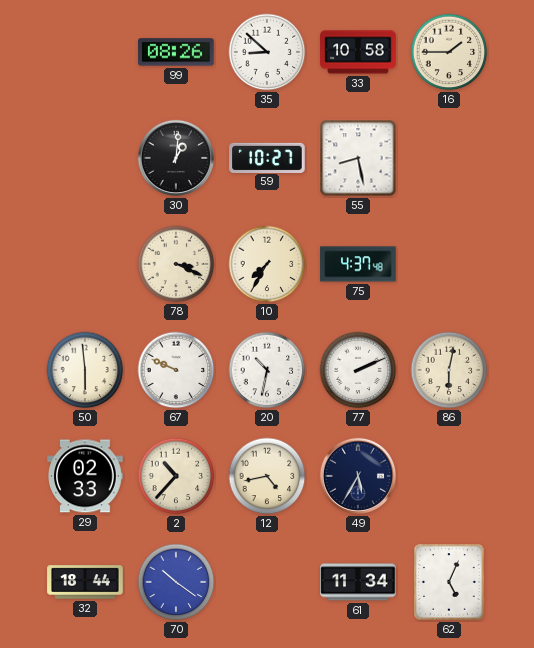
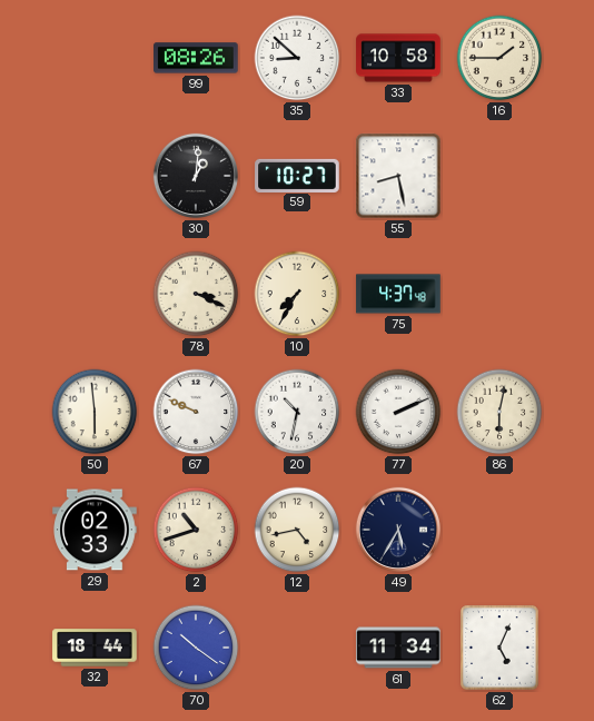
2: 10:37 -> 10:42
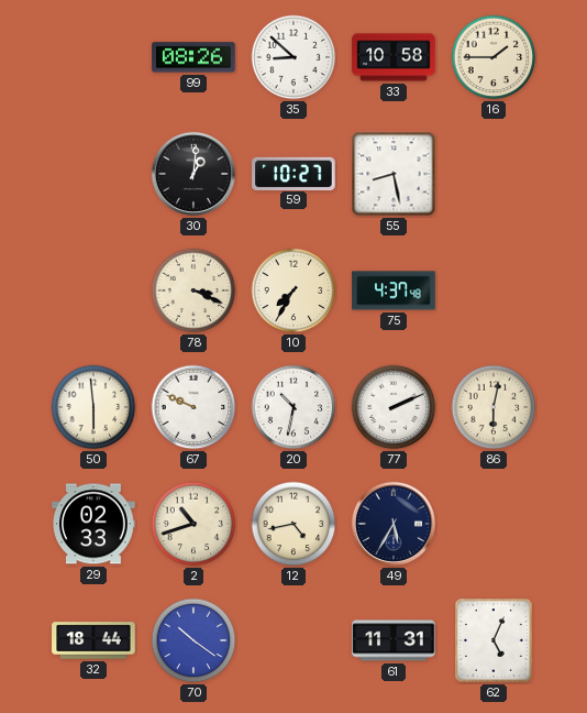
61: 11:34 -> 11:31
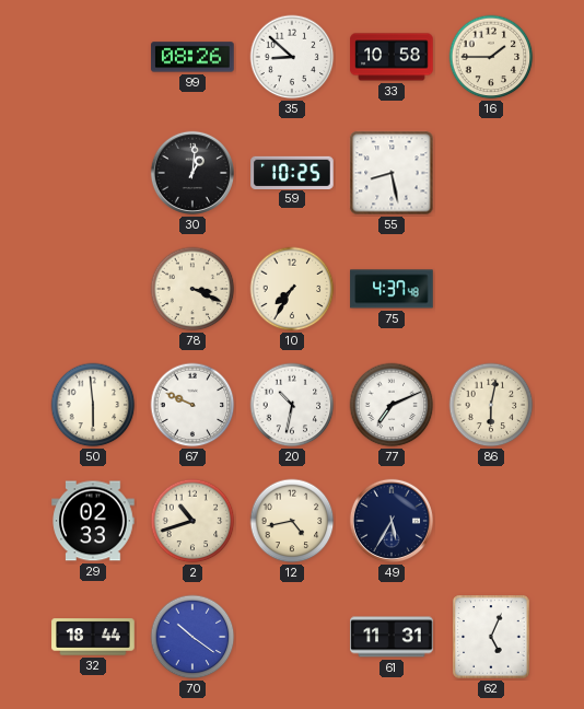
59: 10:27 -> 10:25
77: 2:11 -> 7:11
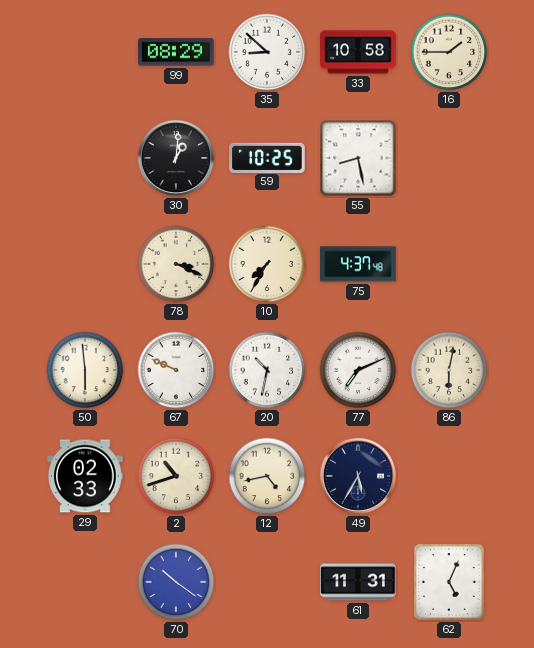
99: 08:26 -> 08:29
32: 18:44 -> none
